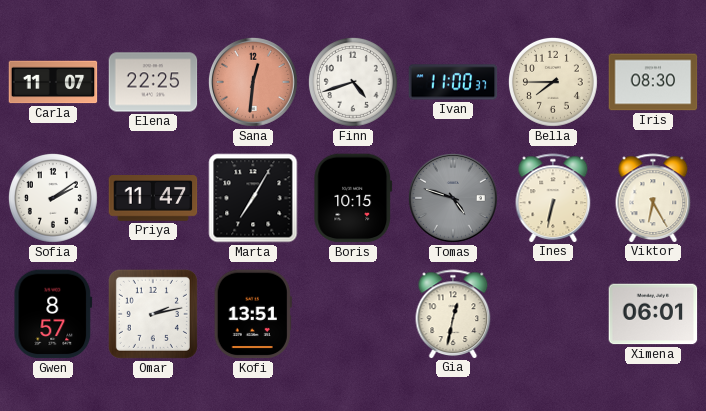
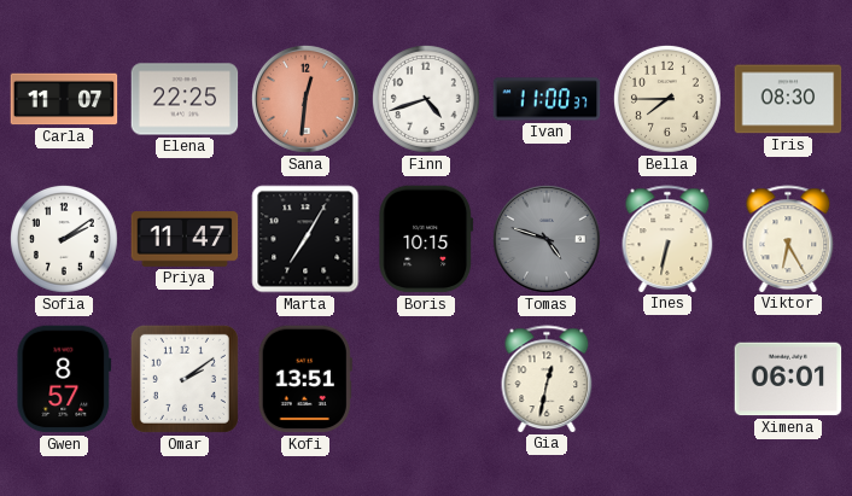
Omar: 2:13 -> 2:09
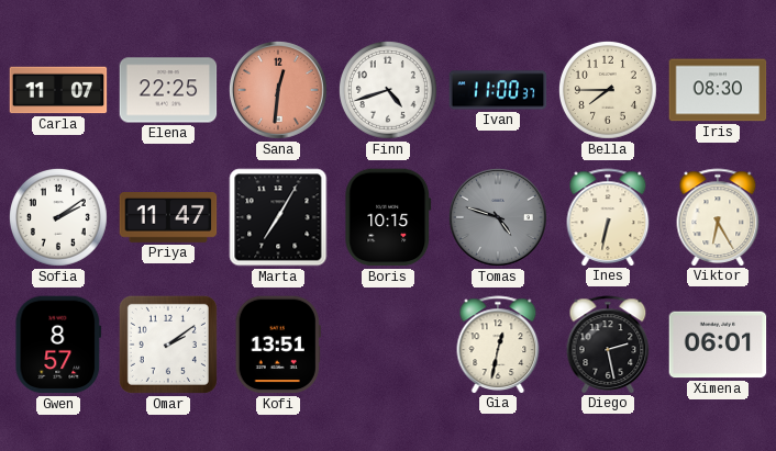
Diego: none -> 2:28
